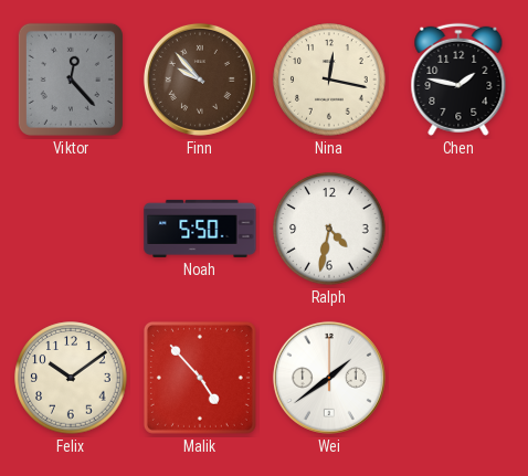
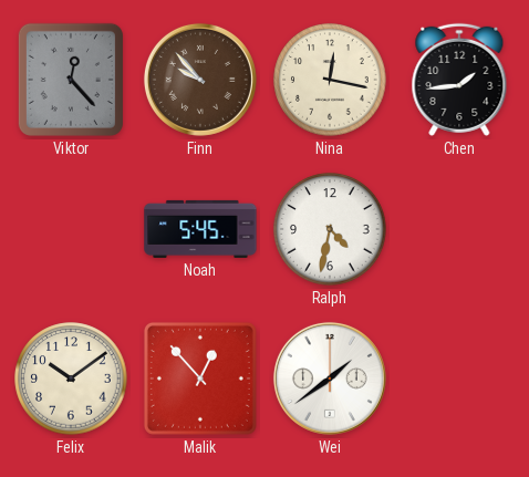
Chen: 1:47 -> 1:44
Noah: 5:50 -> 5:45
Malik: 4:53 -> 12:53
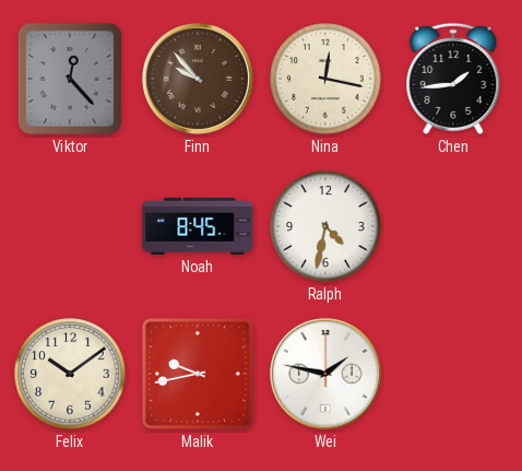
Noah: 5:45 -> 8:45
Malik: 12:53 -> 9:43
Wei: 1:39 -> 1:47
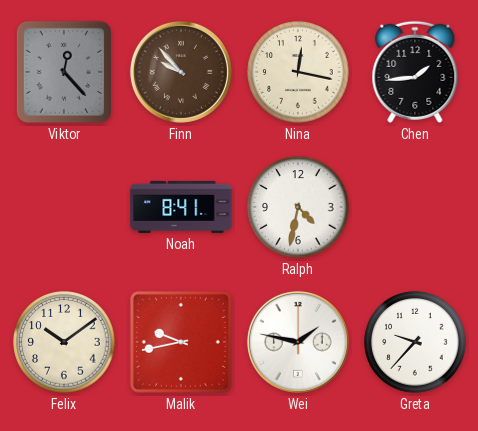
Noah: 8:45 -> 8:41
Greta: none -> 9:37
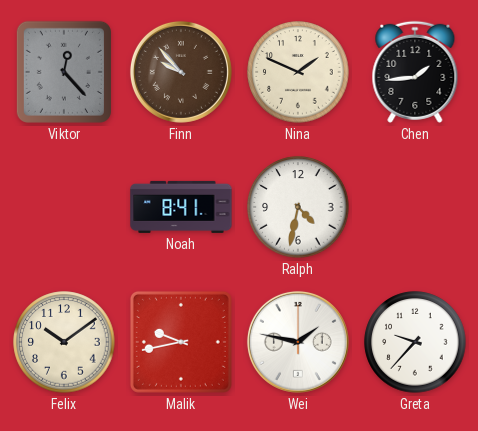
Nina: 12:17 -> 1:49
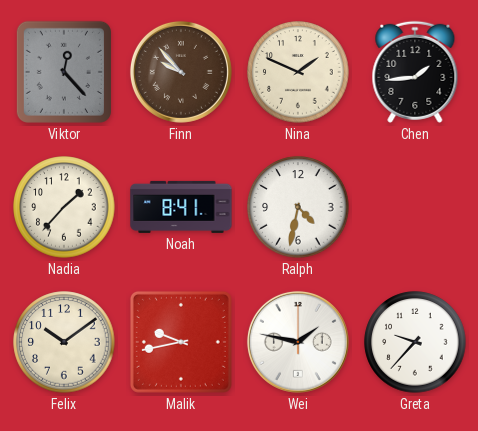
Nadia: none -> 1:37
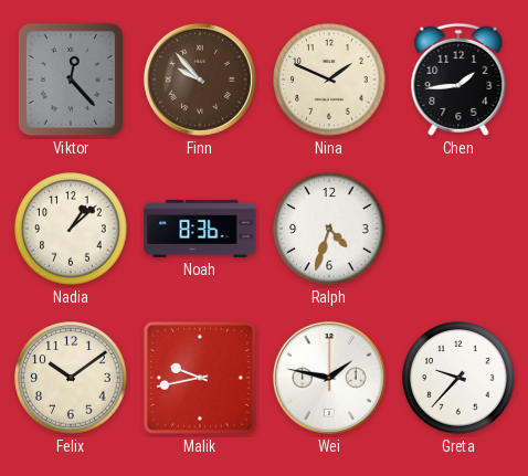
Nadia: 1:37 -> 1:08
Noah: 8:41 -> 8:36
Ralph: 4:32 -> 4:33
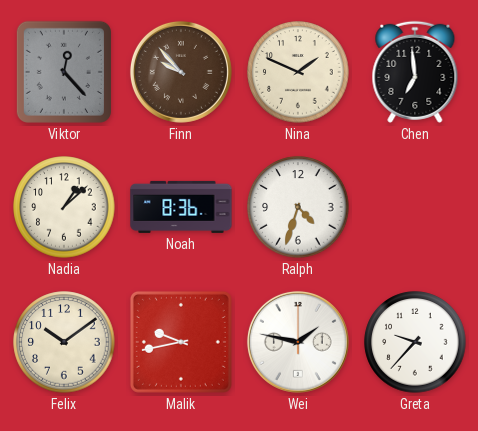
Chen: 1:44 -> 6:59
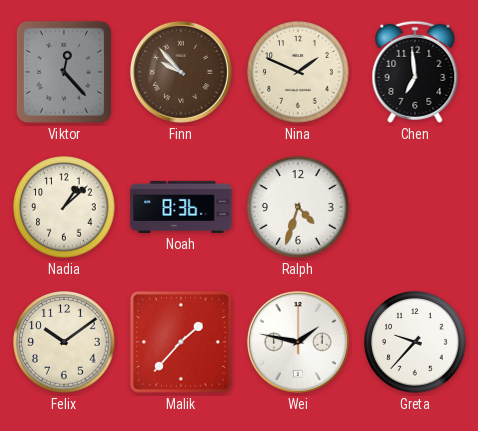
Malik: 9:43 -> 1:37
